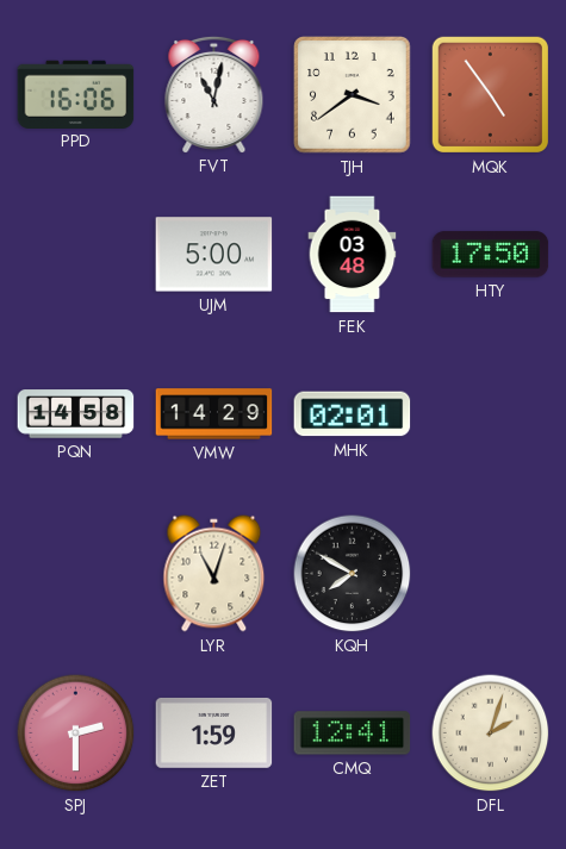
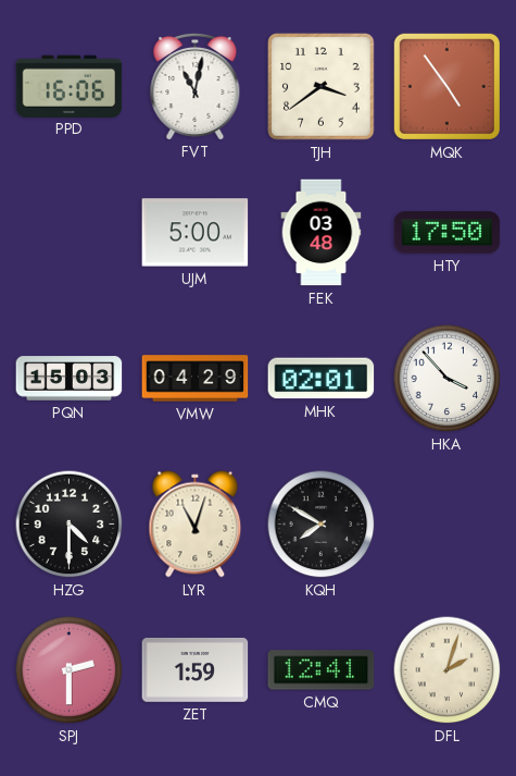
PQN: 14:58 -> 15:03
VMW: 14:29 -> 04:29
HKA: none -> 3:53
HZG: none -> 4:30
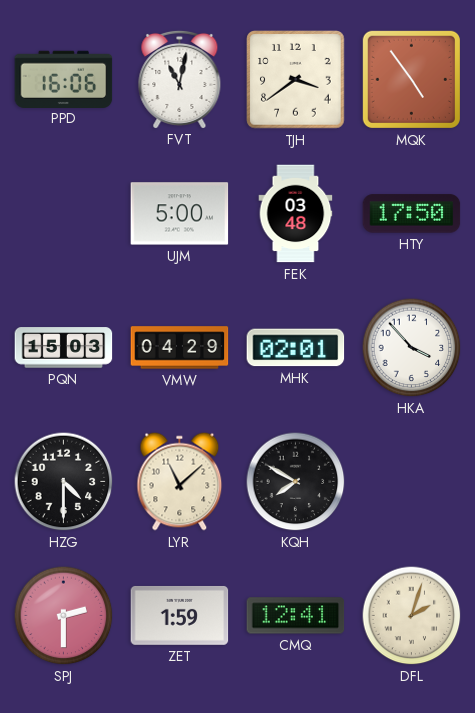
LYR: 11:03 -> 11:08
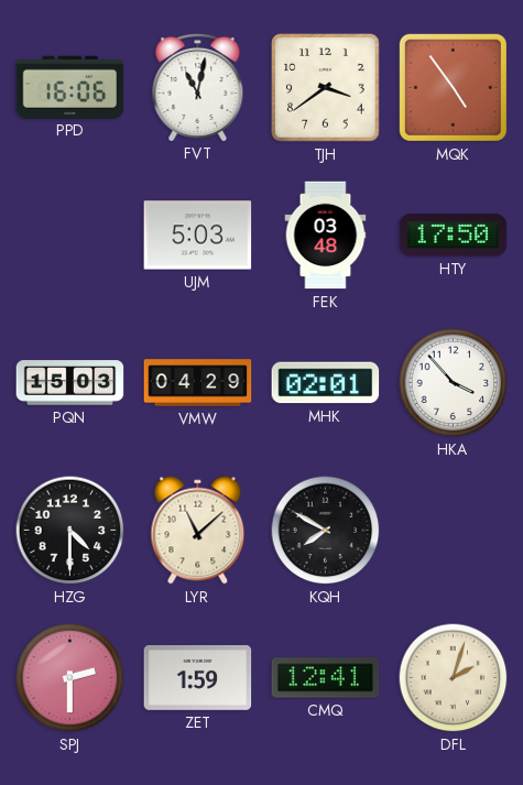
UJM: 5:00 -> 5:03
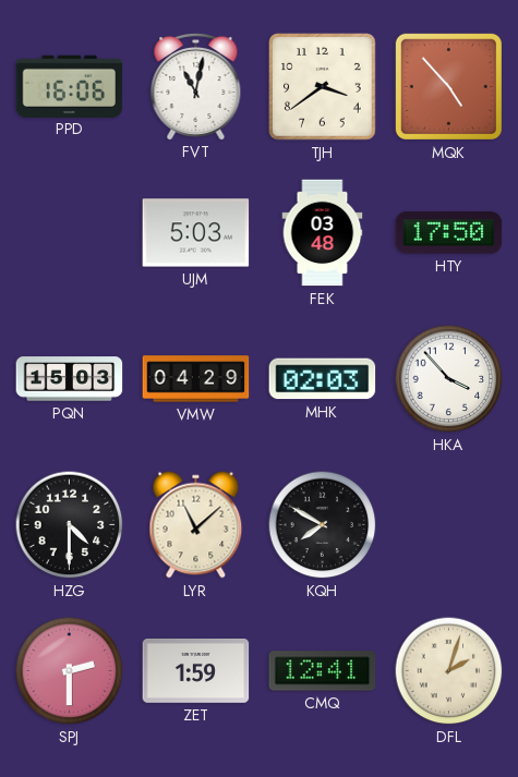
MQK: 4:54 -> 4:53
MHK: 02:01 -> 02:03
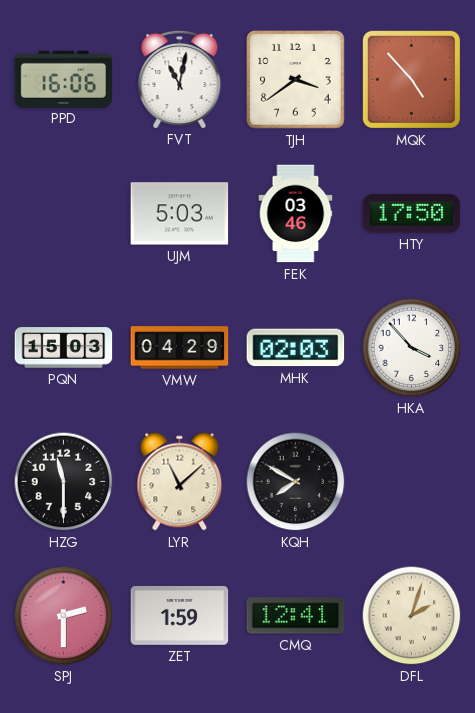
FEK: 03:48 -> 03:46
HZG: 4:30 -> 11:30
